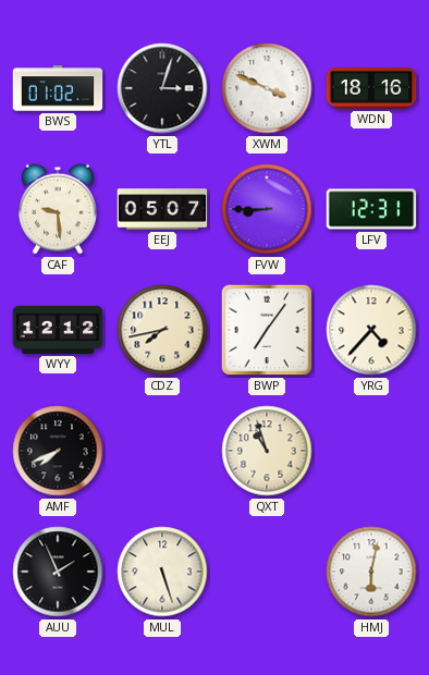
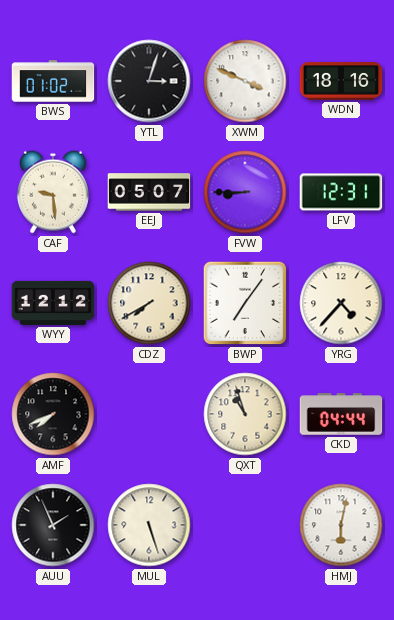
CDZ: 7:43 -> 7:40
CKD: none -> 04:44
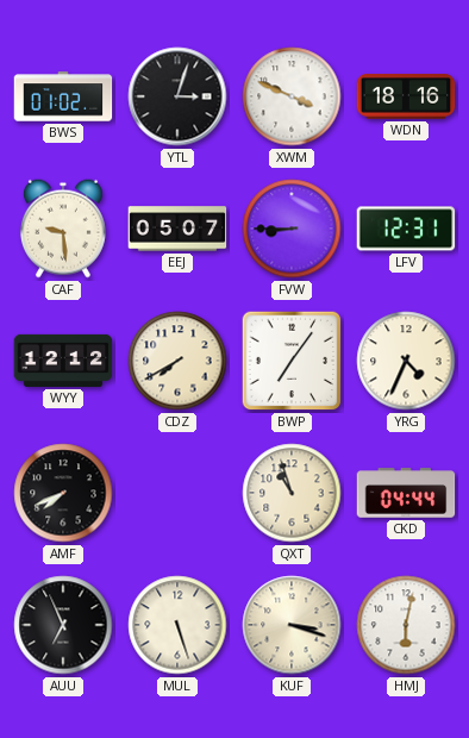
YRG: 4:37 -> 4:34
AUU: 1:56 -> 6:56
KUF: none -> 3:18
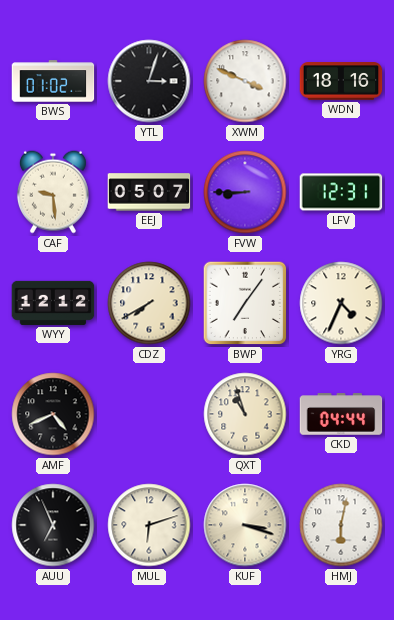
AMF: 7:41 -> 4:41
MUL: 5:27 -> 6:12
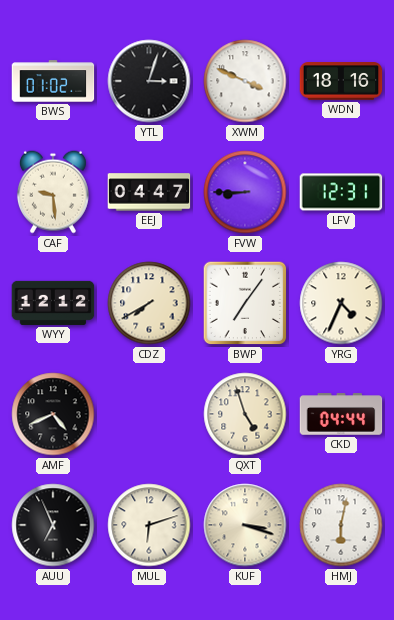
EEJ: 05:07 -> 04:47
QXT: 10:57 -> 4:57
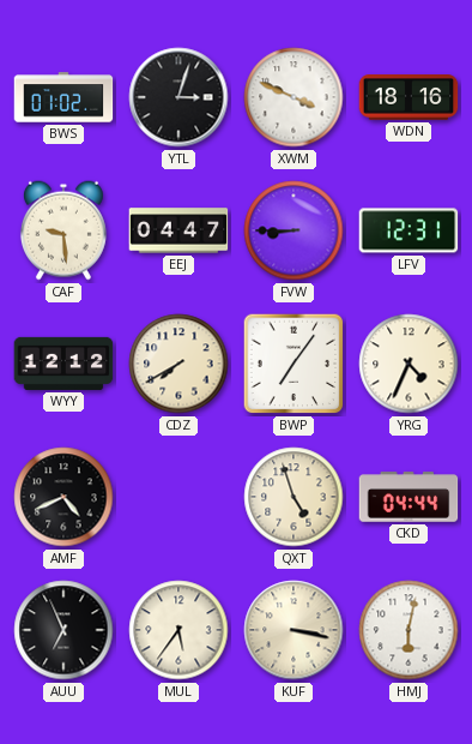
MUL: 6:12 -> 5:36
KUF: 3:18 -> 3:17
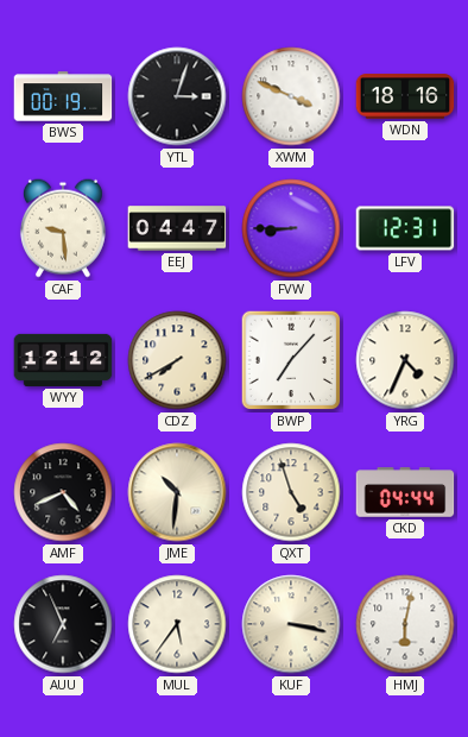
BWS: 01:02 -> 00:19
BWP: 7:06 -> 7:07
JME: none -> 10:31
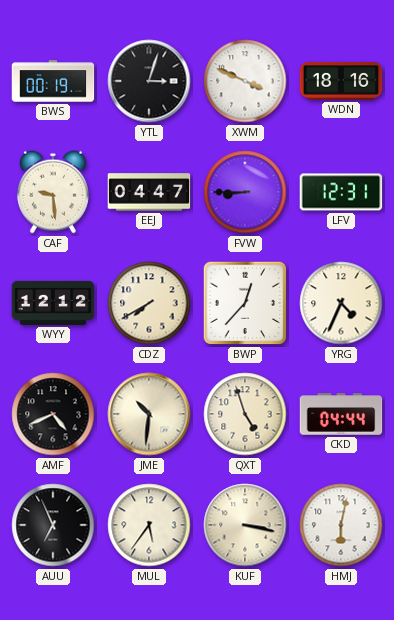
BWP: 7:07 -> 12:37
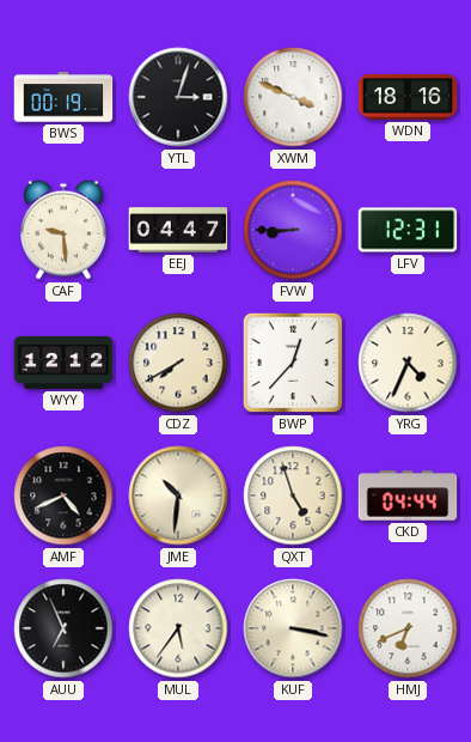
HMJ: 6:02 -> 6:41
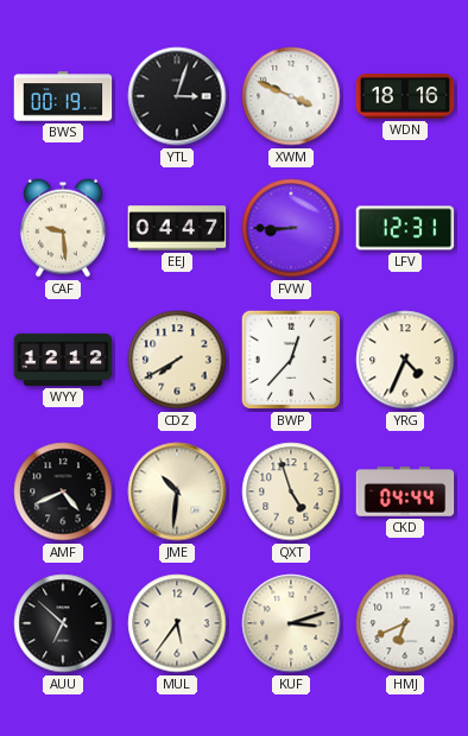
AUU: 6:56 -> 6:52
KUF: 3:17 -> 3:12
